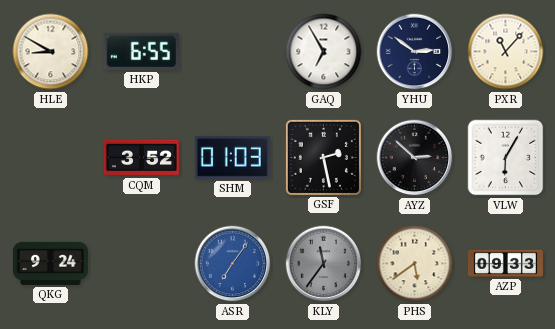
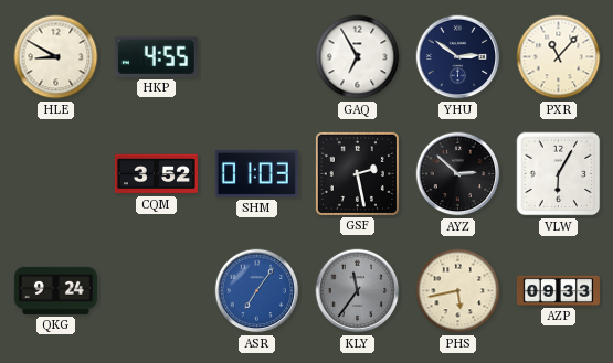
HKP: 6:55 -> 4:55
PHS: 5:39 -> 5:43
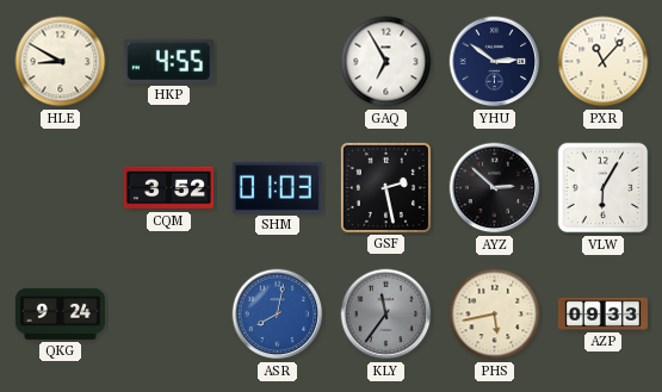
ASR: 7:06 -> 8:02
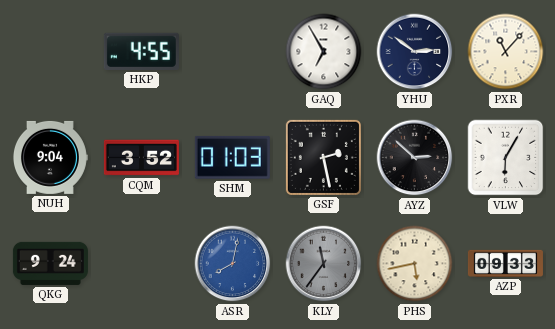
HLE: 8:50 -> none
NUH: none -> 9:04
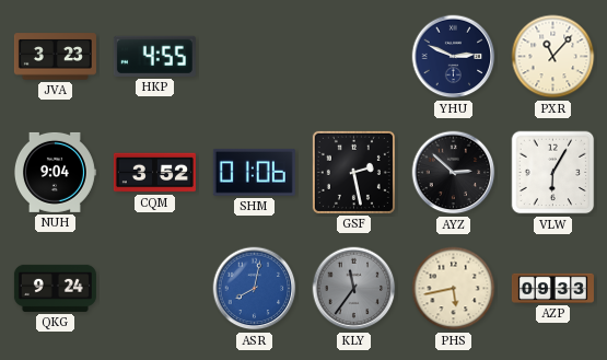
JVA: none -> 3:23
GAQ: 6:55 -> none
YHU: 2:51 -> 2:49
SHM: 01:03 -> 01:06
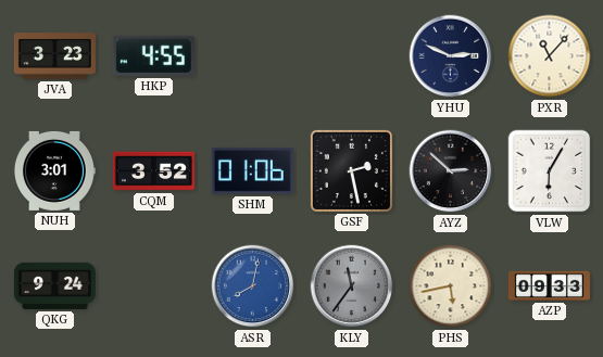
NUH: 9:04 -> 3:01
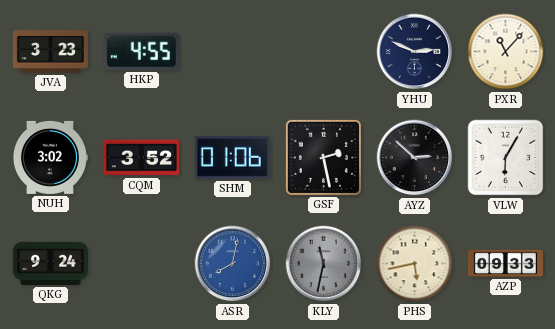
NUH: 3:01 -> 3:02
KLY: 11:36 -> 11:32
